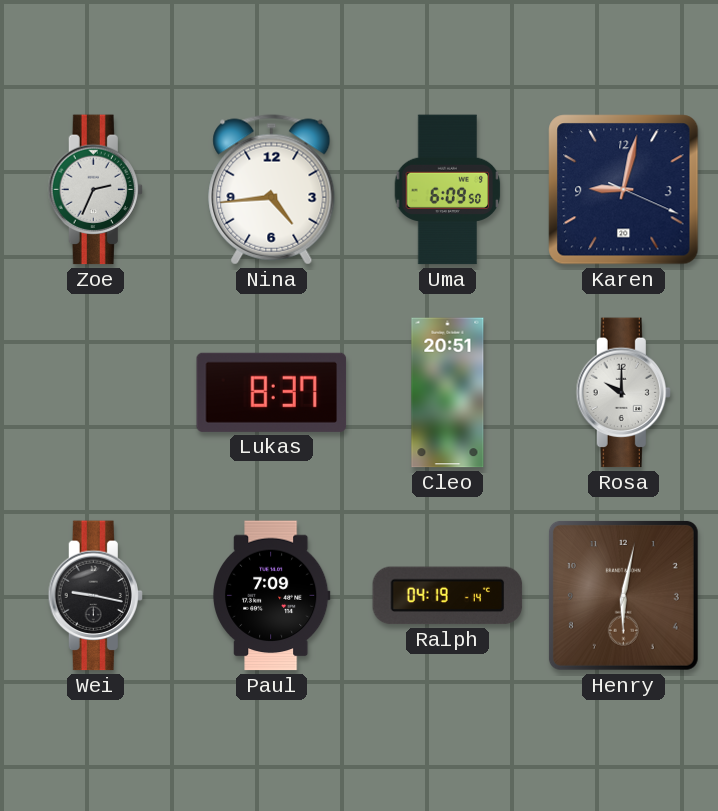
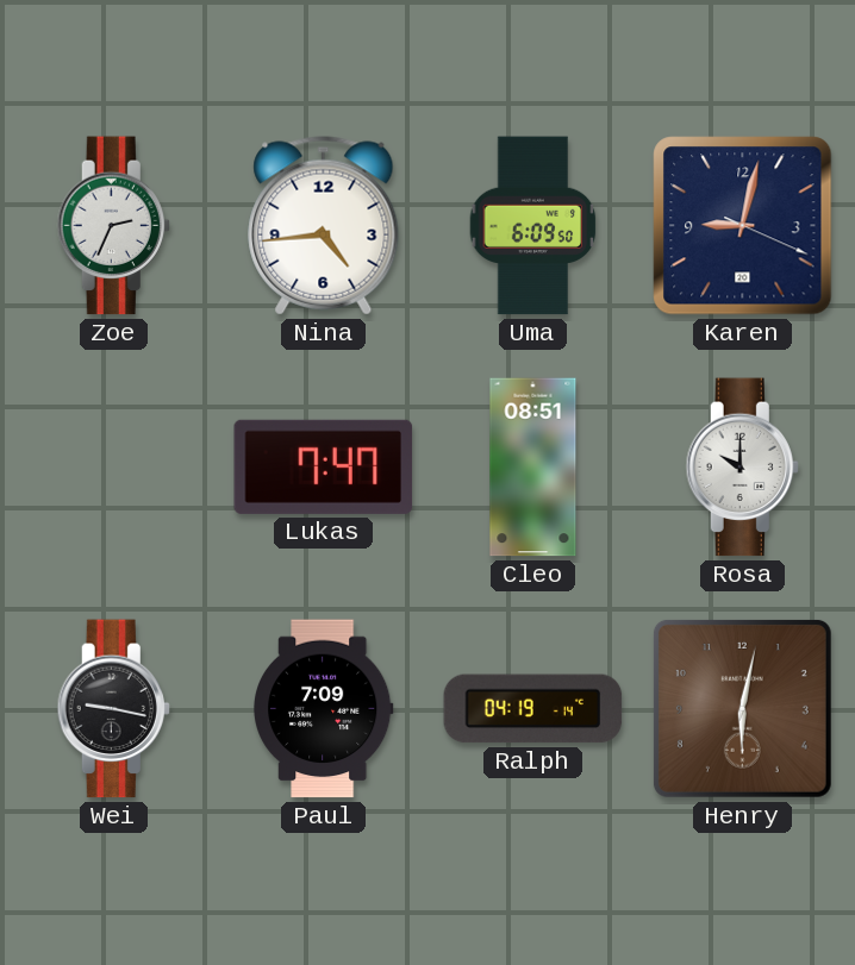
Lukas: 8:37 -> 7:47
Cleo: 20:51 -> 08:51
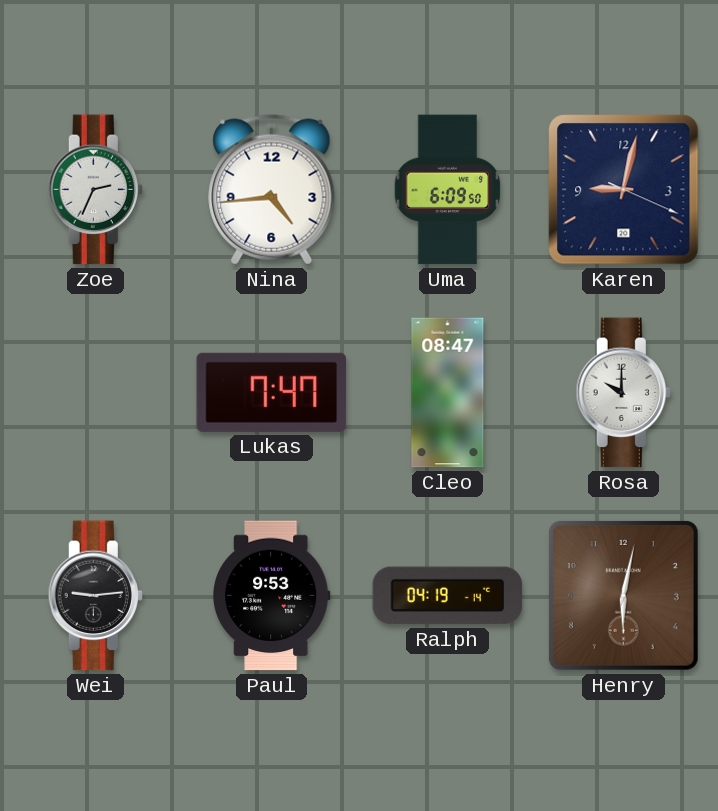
Cleo: 08:51 -> 08:47
Wei: 9:17 -> 9:14
Paul: 7:09 -> 9:53
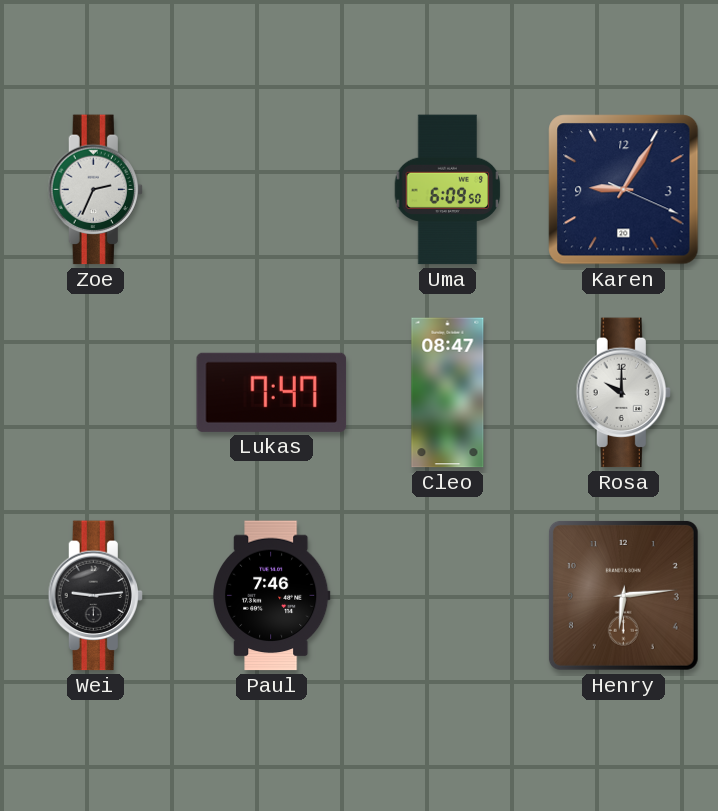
Nina: 4:44 -> none
Karen: 9:02 -> 9:05
Paul: 9:53 -> 7:46
Ralph: 04:19 -> none
Henry: 6:02 -> 6:14
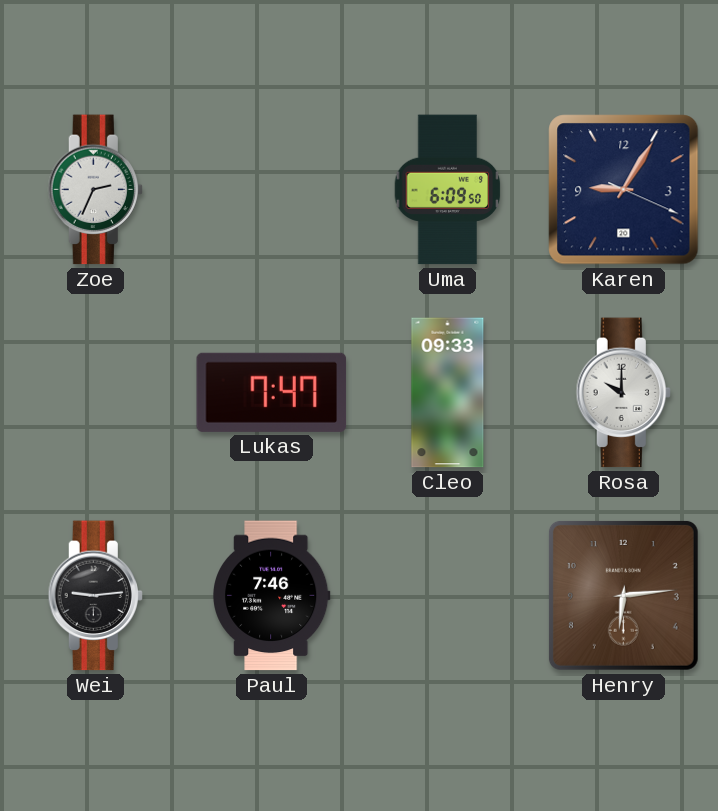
Cleo: 08:47 -> 09:33
